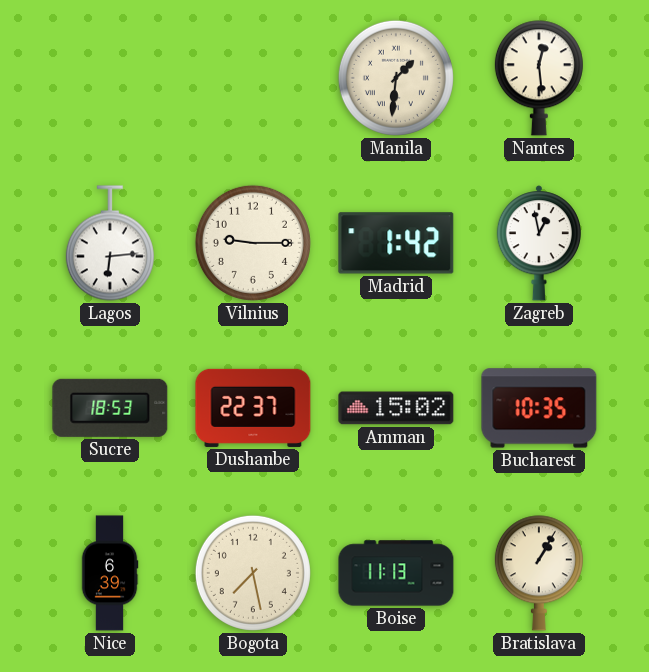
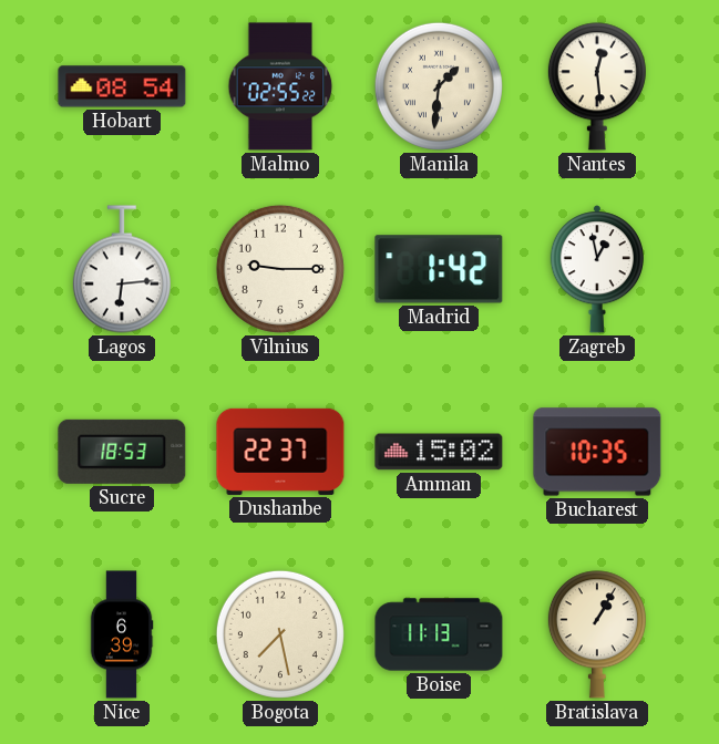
Hobart: none -> 08:54
Malmo: none -> 02:55
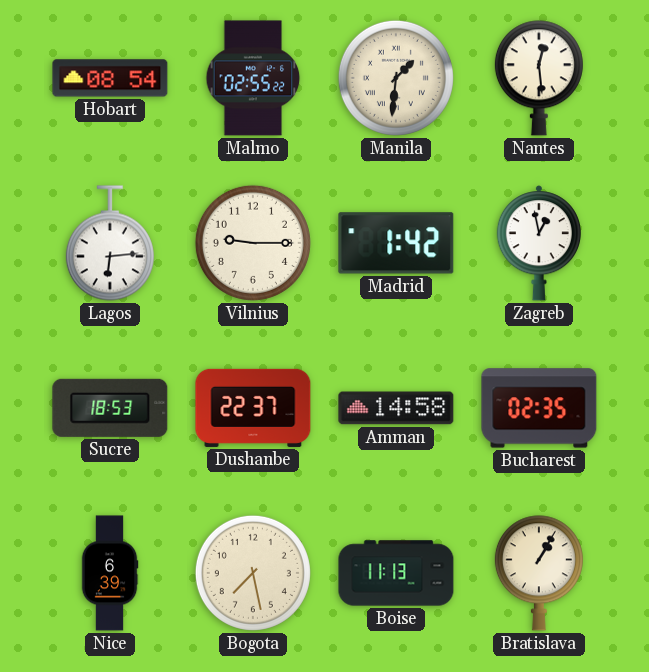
Amman: 15:02 -> 14:58
Bucharest: 10:35 -> 02:35
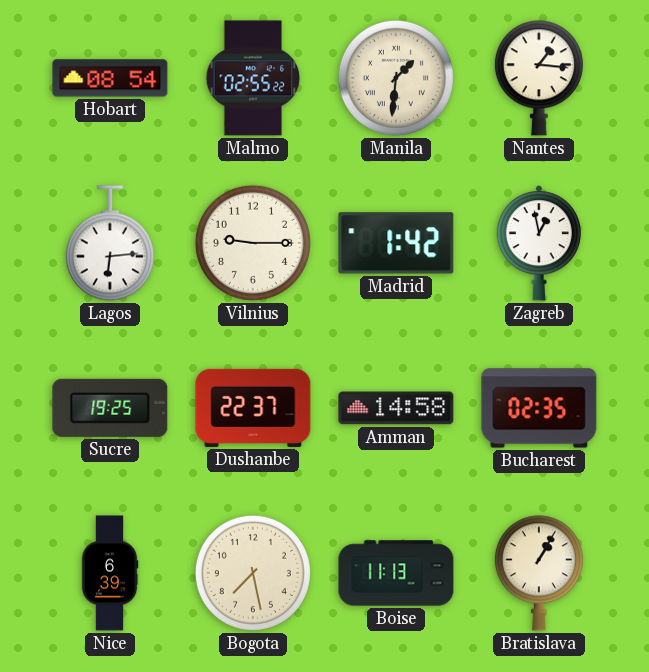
Nantes: 12:29 -> 1:16
Sucre: 18:53 -> 19:25
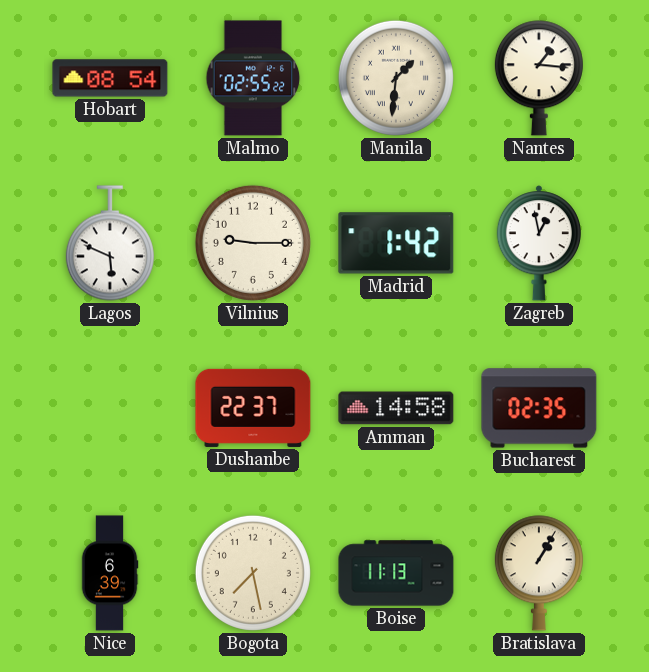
Lagos: 6:14 -> 5:49
Sucre: 19:25 -> none
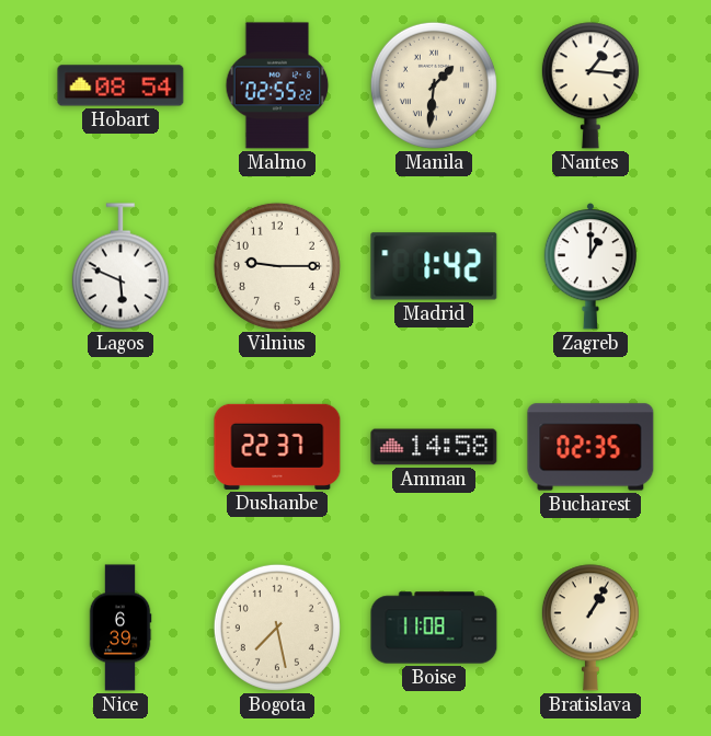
Zagreb: 12:58 -> 1:00
Boise: 11:13 -> 11:08
